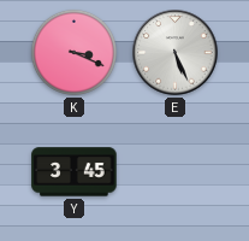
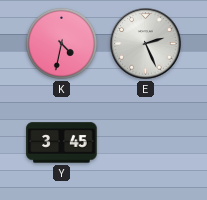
K: 3:19 -> 4:32
E: 5:26 -> 2:26
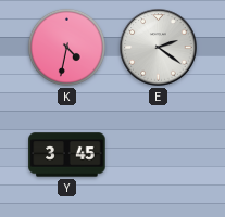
E: 2:26 -> 2:21
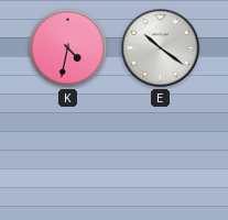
E: 2:21 -> 10:21
Y: 3:45 -> none
